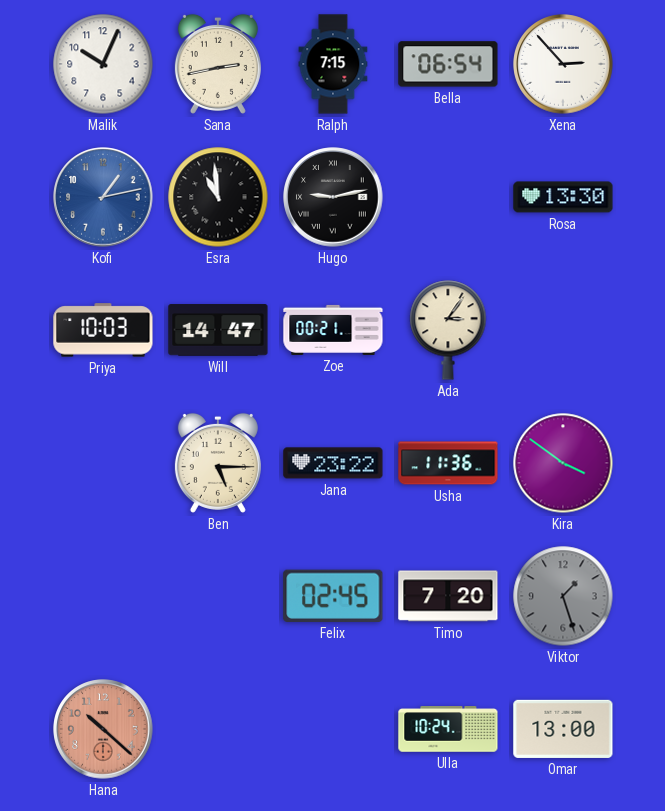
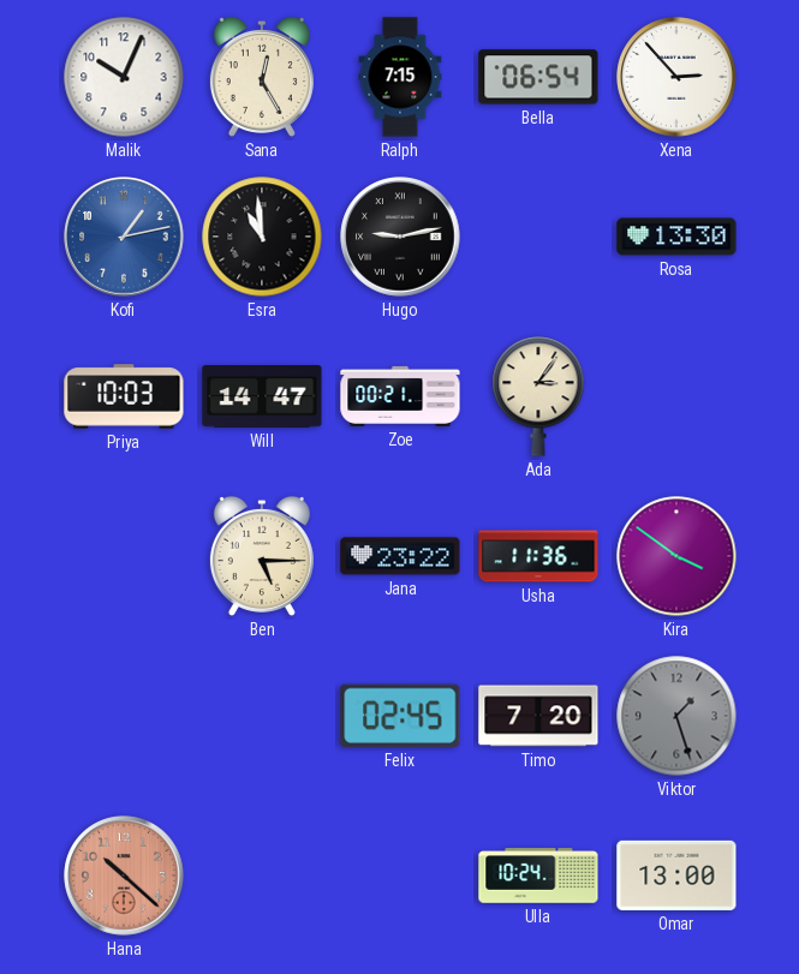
Sana: 2:43 -> 12:25
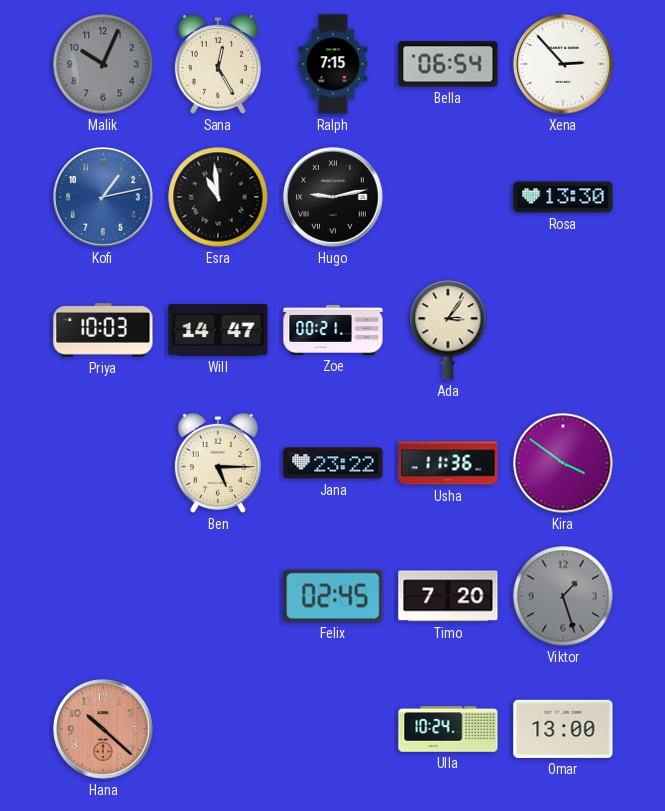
Malik dial: white -> grey
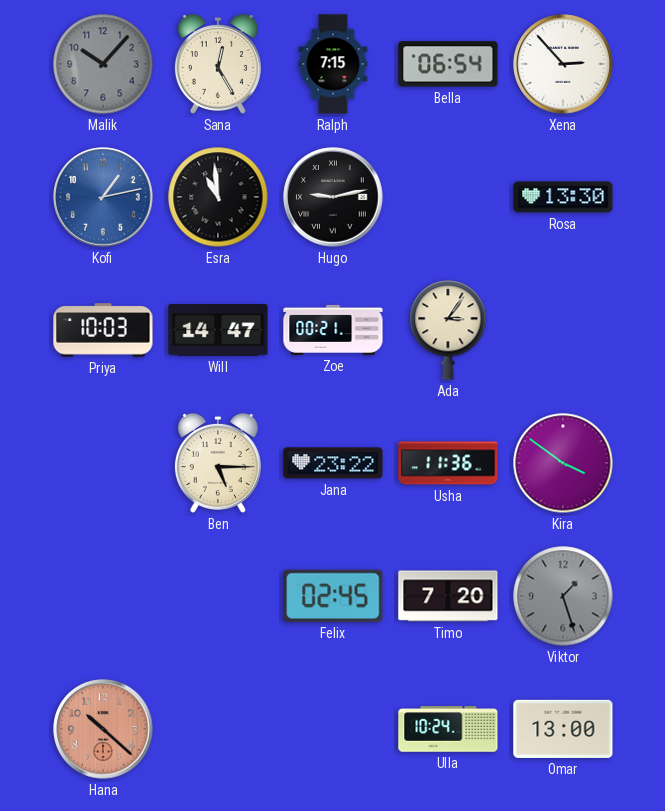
Malik: 10:04 -> 10:07
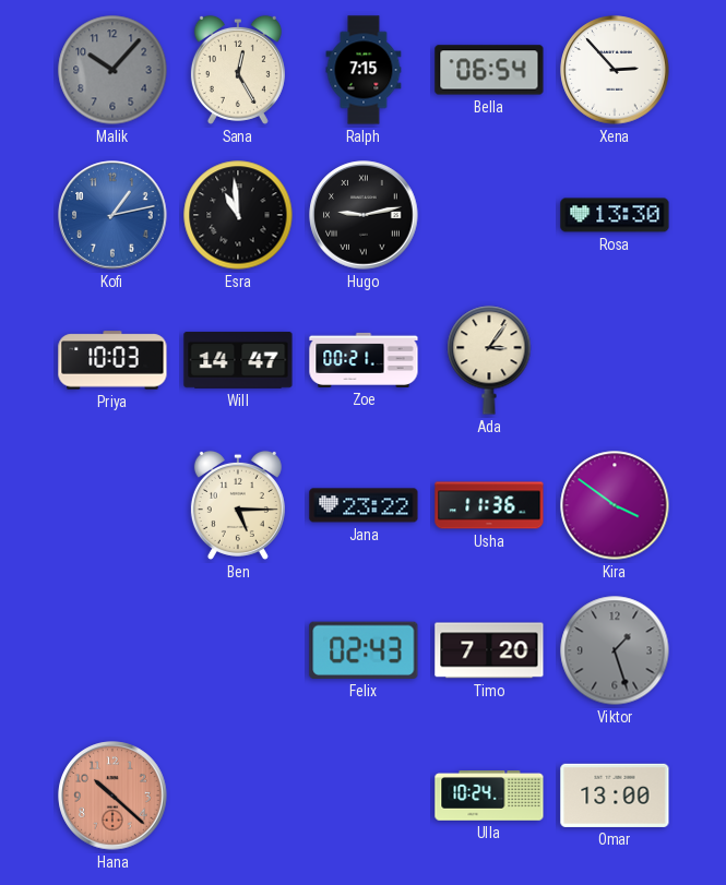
Felix: 02:45 -> 02:43
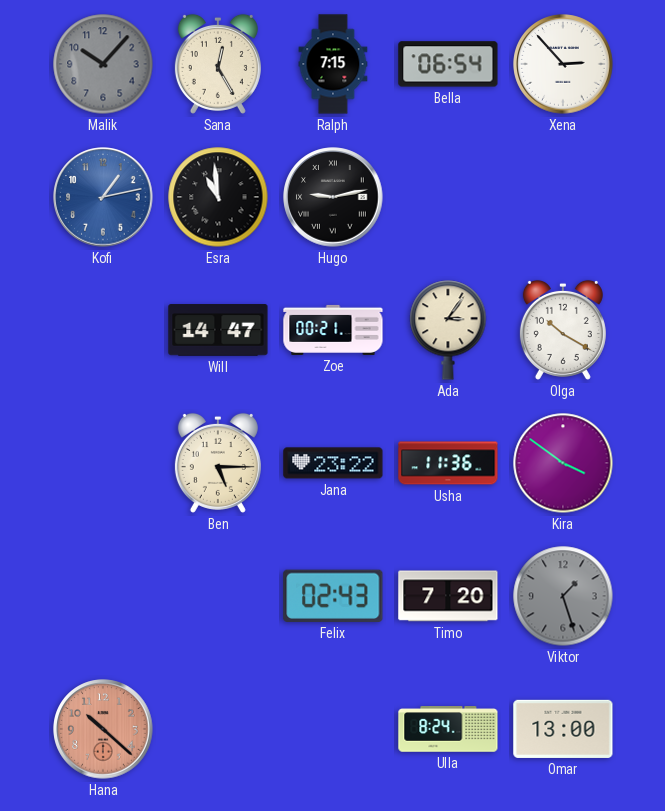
Rosa: 13:30 -> none
Priya: 10:03 -> none
Olga: none -> 10:20
Ulla: 10:24 -> 8:24
